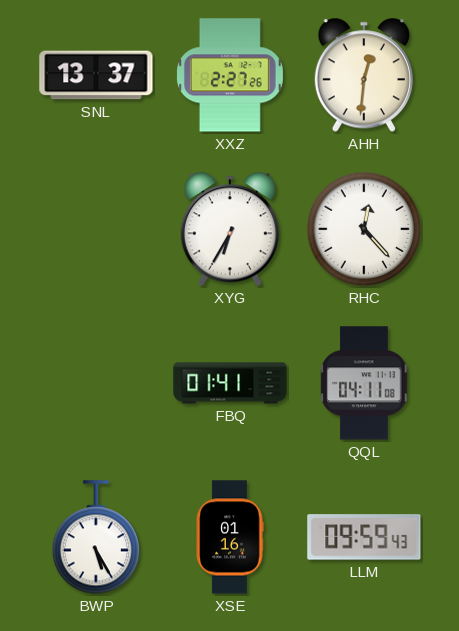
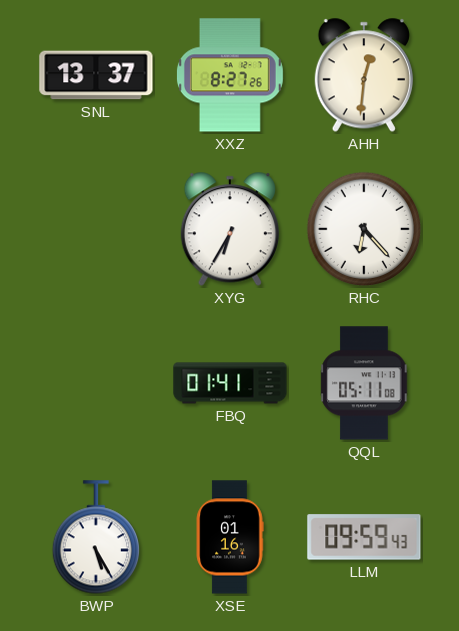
XXZ: 2:27 -> 8:27
RHC: 12:23 -> 6:23
QQL: 04:11 -> 05:11
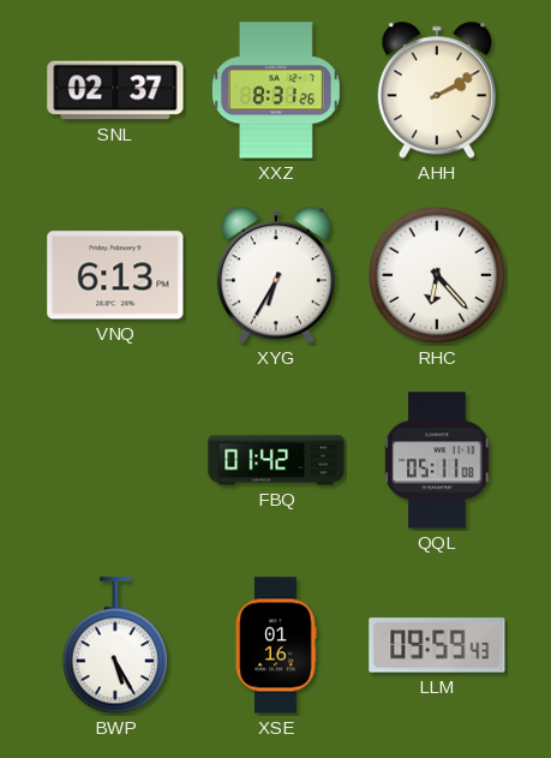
SNL: 13:37 -> 02:37
XXZ: 8:27 -> 8:31
AHH: 12:31 -> 2:10
VNQ: none -> 6:13
FBQ: 01:41 -> 01:42
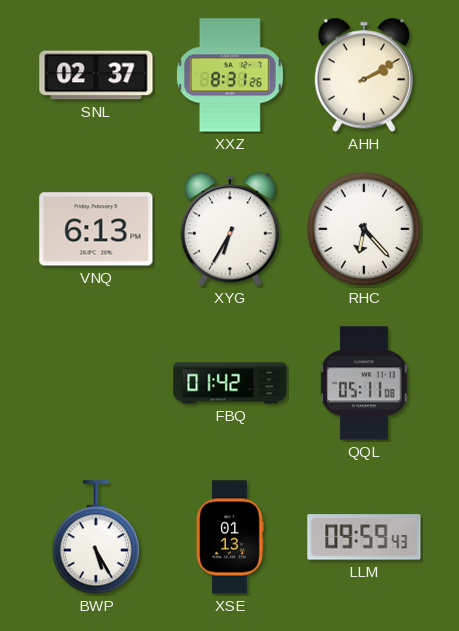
XSE: 01:16 -> 01:13
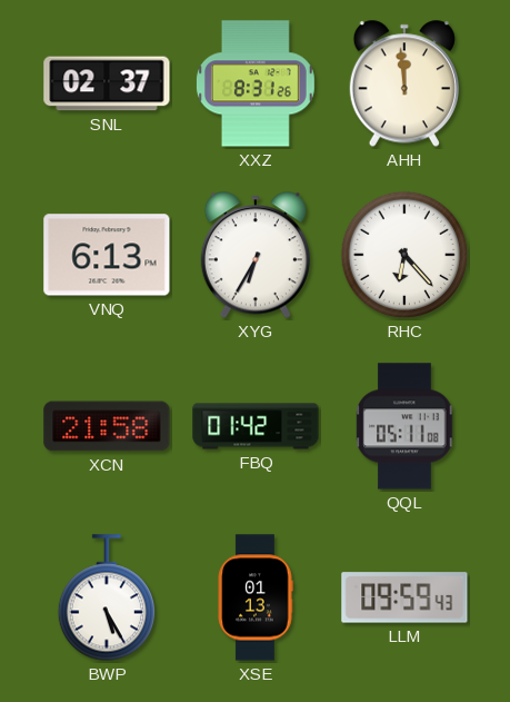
AHH: 2:10 -> 11:59
XCN: none -> 21:58
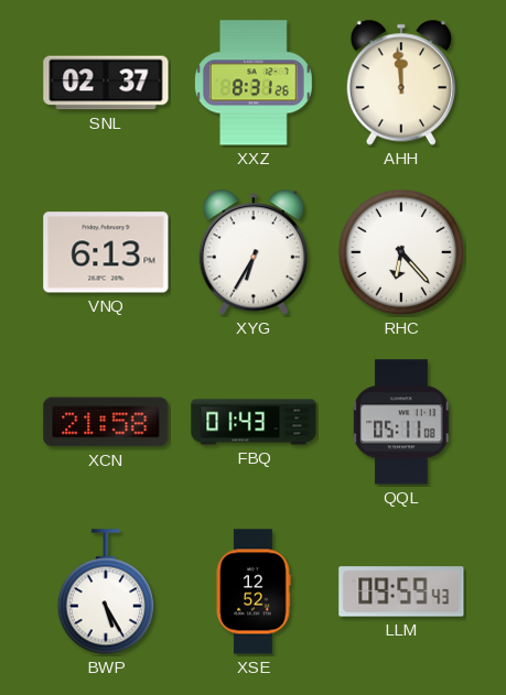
FBQ: 01:42 -> 01:43
XSE: 01:13 -> 12:52
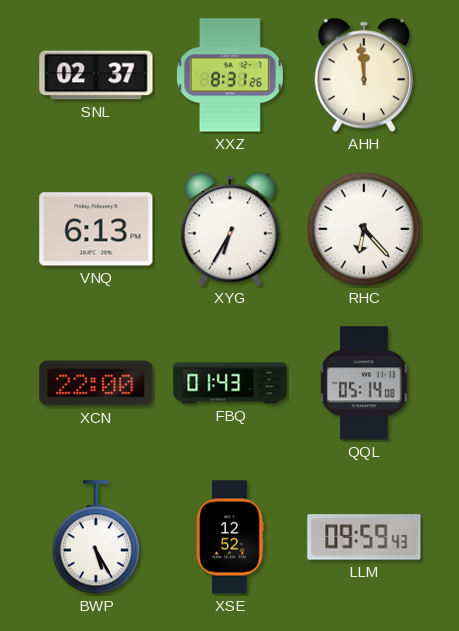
XCN: 21:58 -> 22:00
QQL: 05:11 -> 05:14
